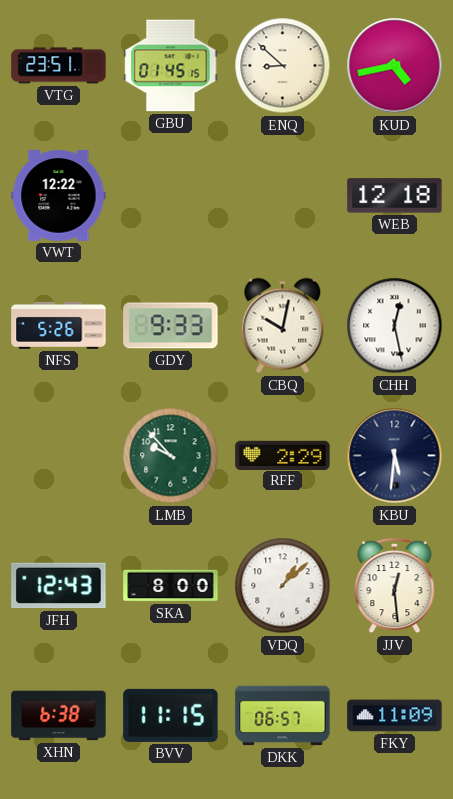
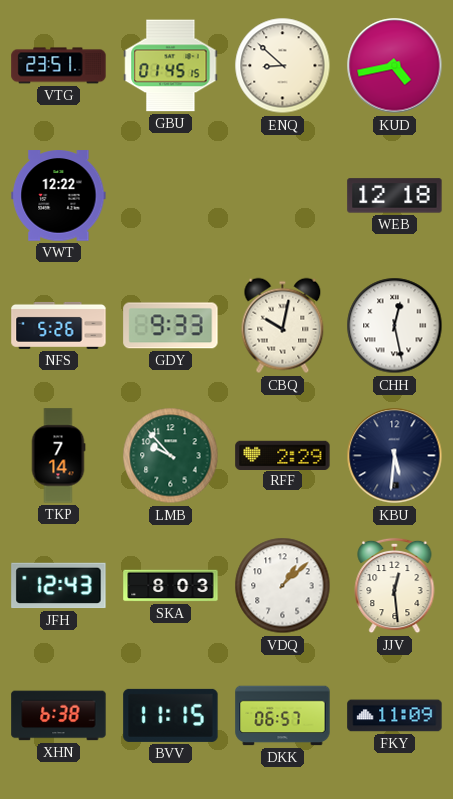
TKP: none -> 7:14
SKA: 8:00 -> 8:03
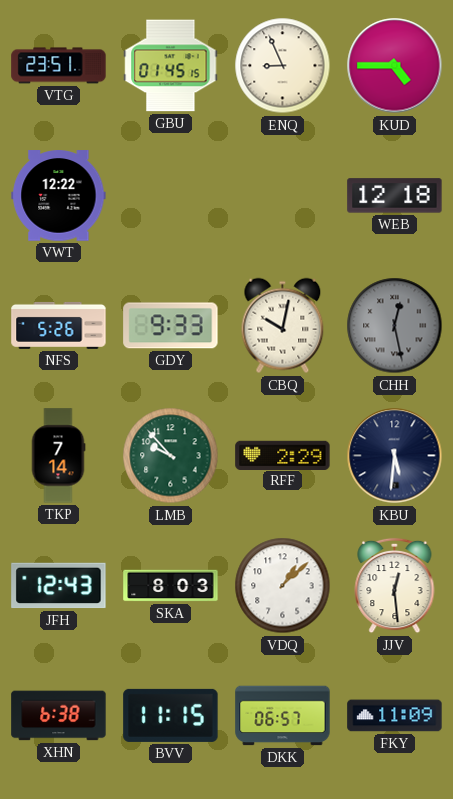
ENQ: 8:52 -> 8:56
KUD: 4:43 -> 4:45
CHH dial: white -> grey
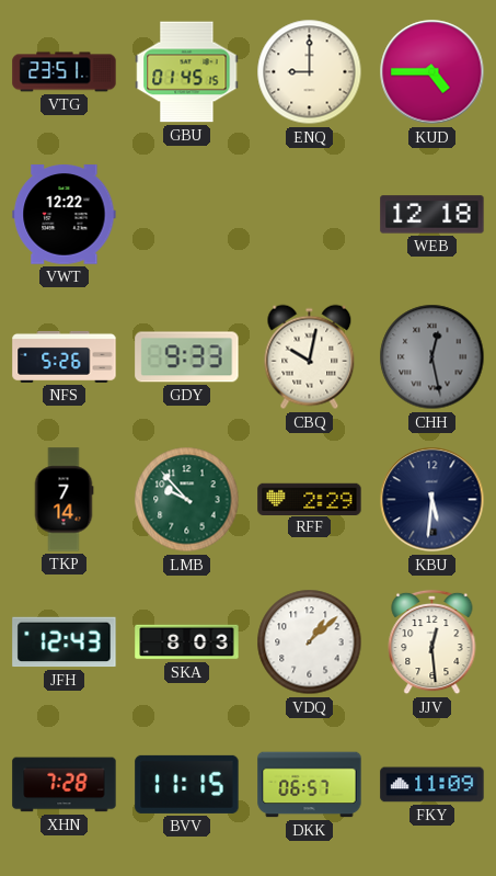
ENQ: 8:56 -> 9:00
XHN: 6:38 -> 7:28
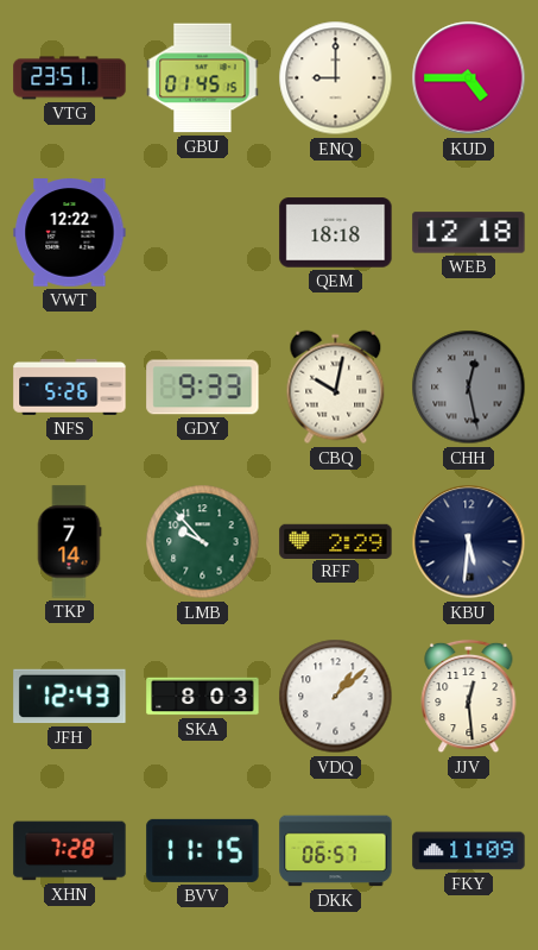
QEM: none -> 18:18
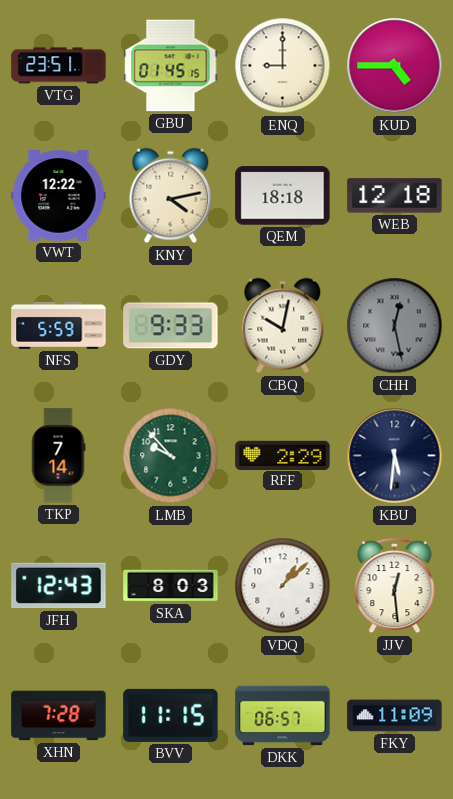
KNY: none -> 4:13
NFS: 5:26 -> 5:59
